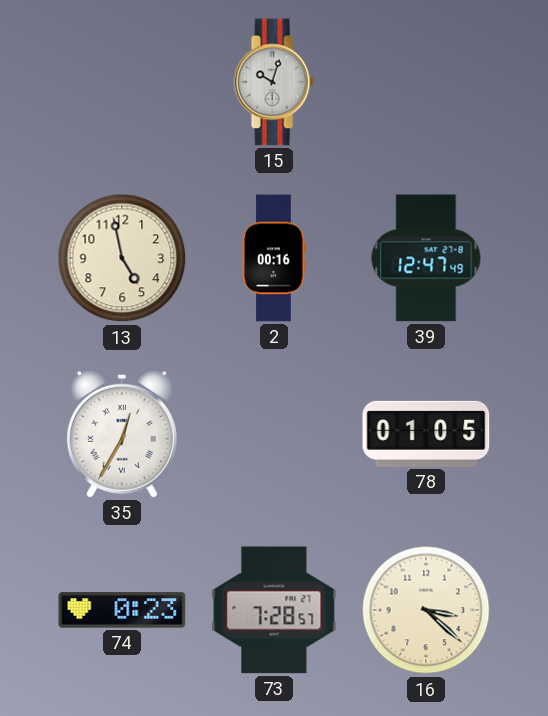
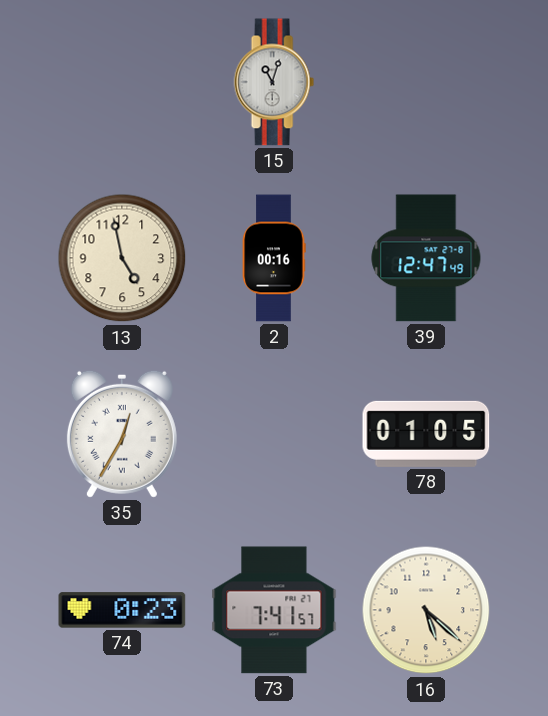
15: 10:03 -> 11:03
73: 7:28 -> 7:41
16: 3:22 -> 5:22
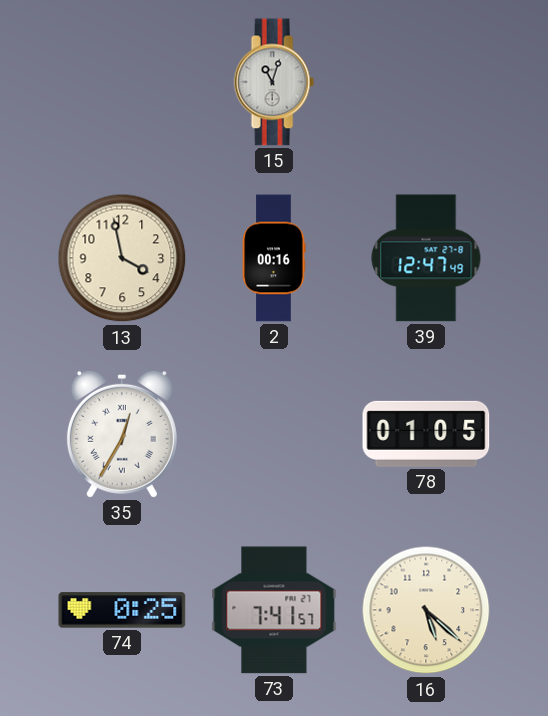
13: 4:58 -> 3:58
74: 0:23 -> 0:25
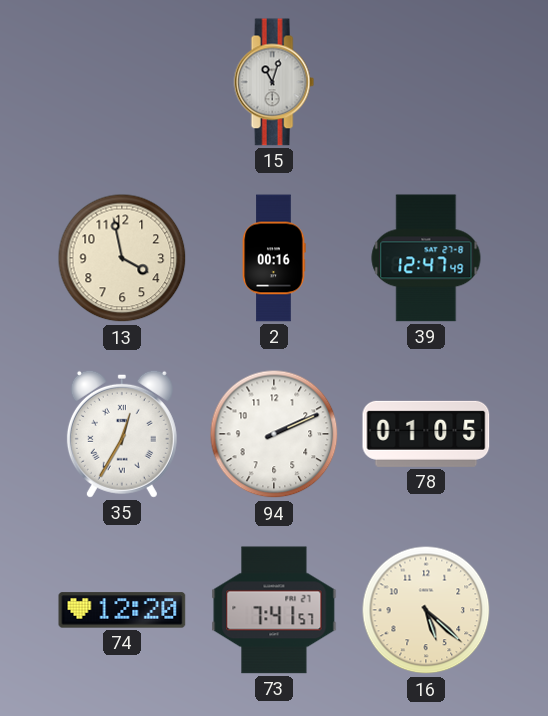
94: none -> 2:11
74: 0:25 -> 12:20
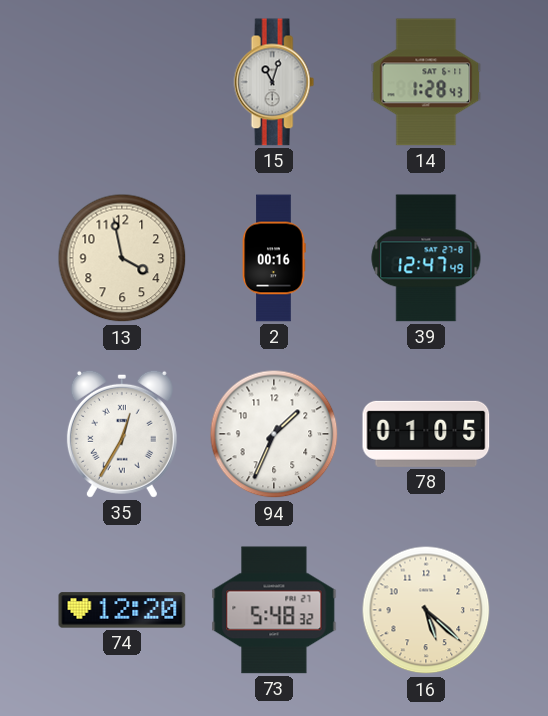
14: none -> 1:28
94: 2:11 -> 1:34
73: 7:41 -> 5:48
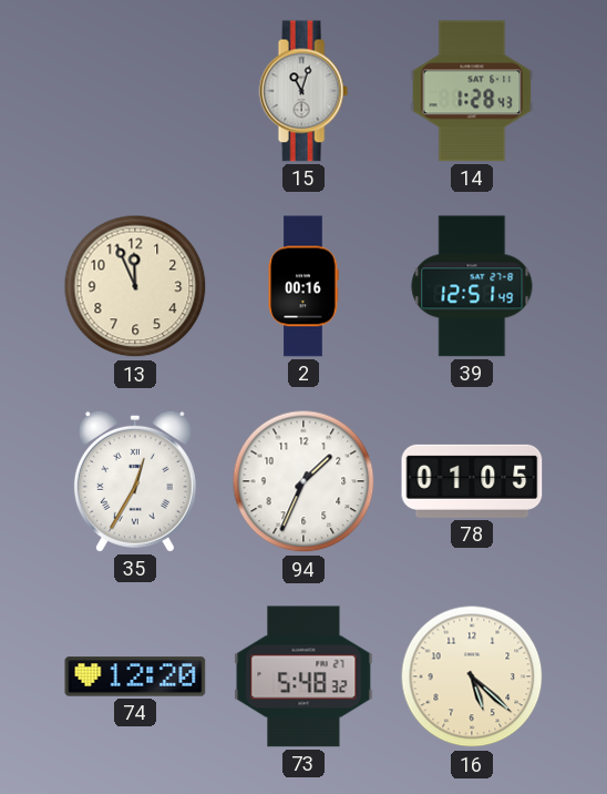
13: 3:58 -> 11:56
39: 12:47 -> 12:51
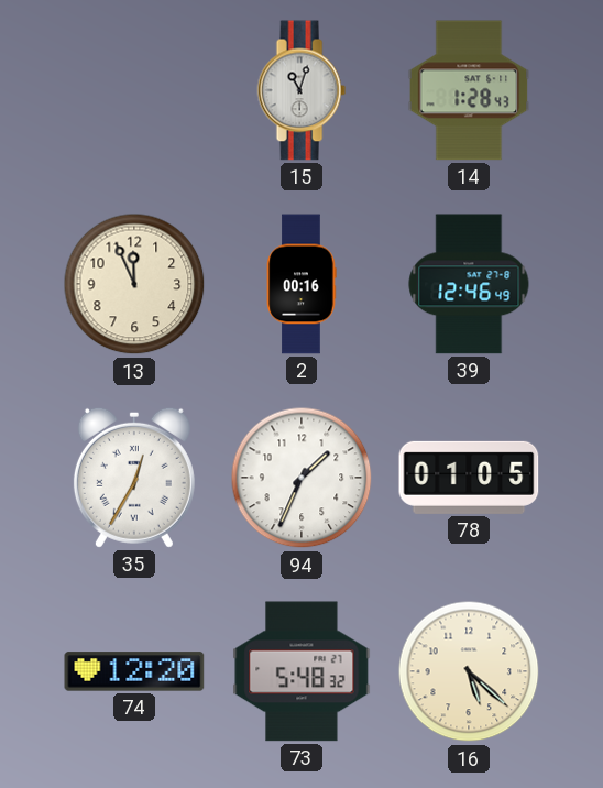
39: 12:51 -> 12:46
